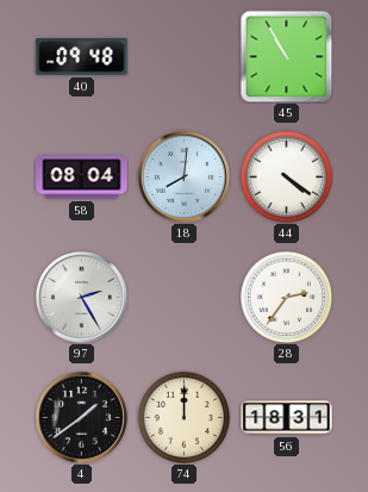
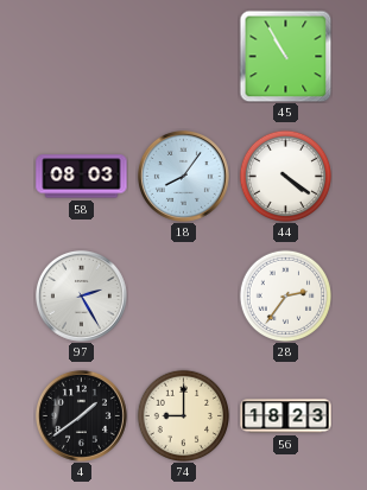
40: 09:48 -> none
58: 08:04 -> 08:03
18: 8:01 -> 8:06
74: 12:00 -> 9:00
56: 18:31 -> 18:23
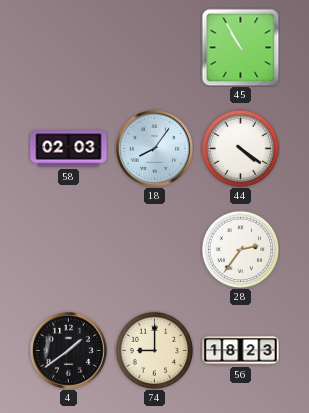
58: 08:03 -> 02:03
97: 2:25 -> none
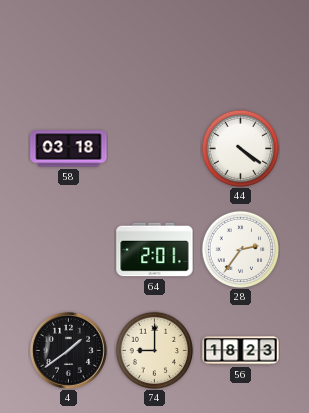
45: 10:55 -> none
58: 02:03 -> 03:18
18: 8:06 -> none
64: none -> 2:01
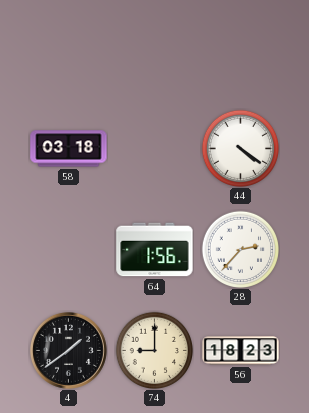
64: 2:01 -> 1:56
28: 2:36 -> 2:37
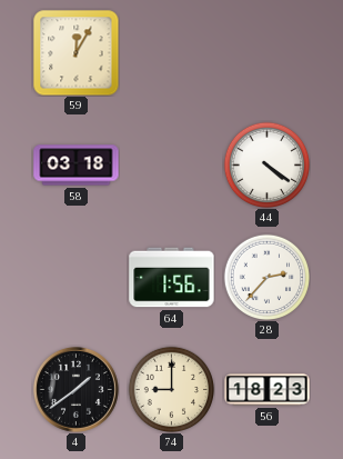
59: none -> 12:05
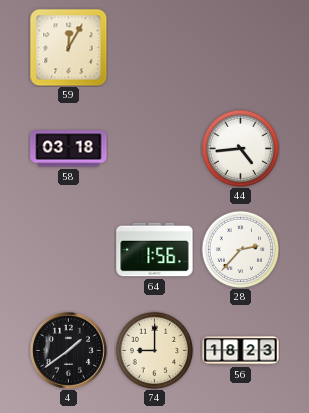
44: 4:21 -> 4:44
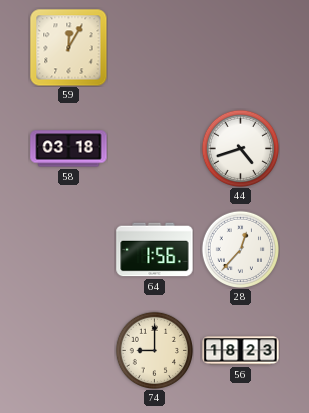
44: 4:44 -> 4:42
28: 2:37 -> 12:37
4: 1:39 -> none
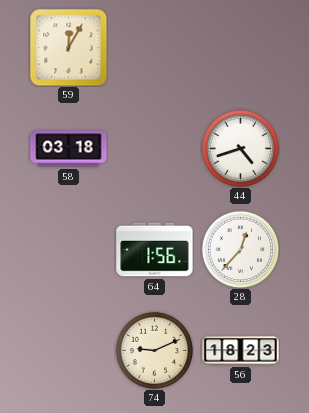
74: 9:00 -> 9:11
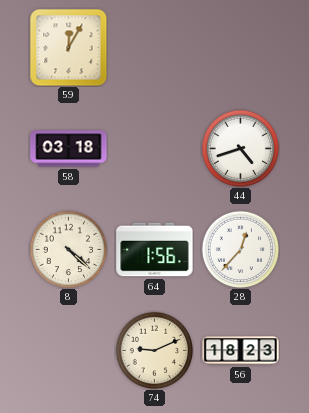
8: none -> 4:22
